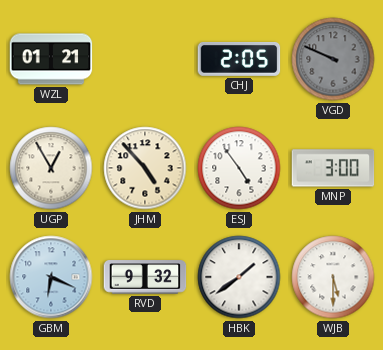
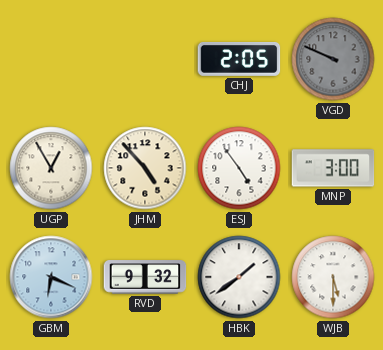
WZL: 01:21 -> none
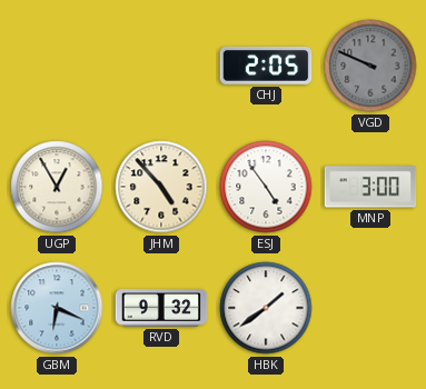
WJB: 5:30 -> none
